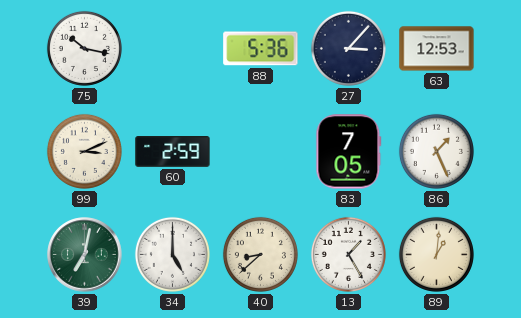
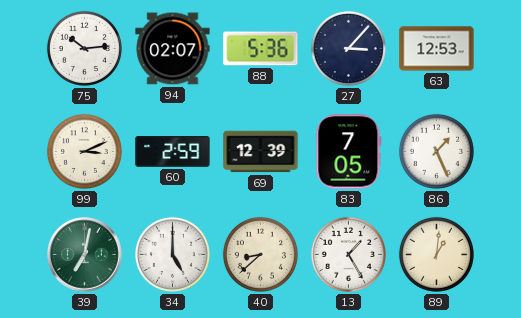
75: 10:17 -> 10:14
94: none -> 02:07
69: none -> 12:39
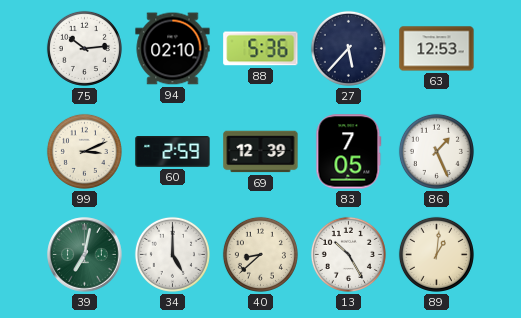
94: 02:07 -> 02:10
27: 3:07 -> 5:37
13: 1:25 -> 10:25
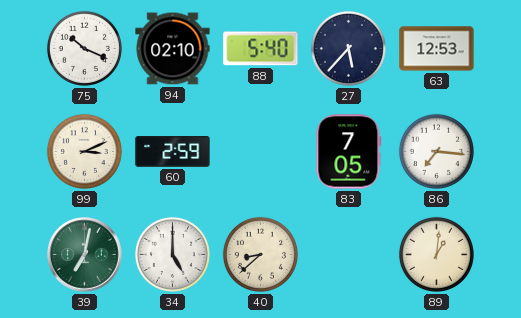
75: 10:14 -> 10:19
88: 5:36 -> 5:40
69: 12:39 -> none
86: 1:26 -> 7:16
13: 10:25 -> none
